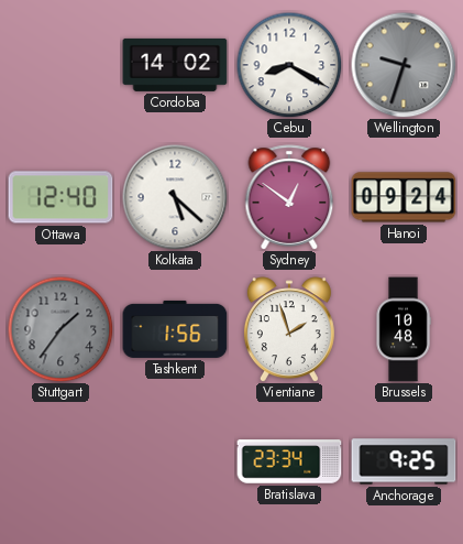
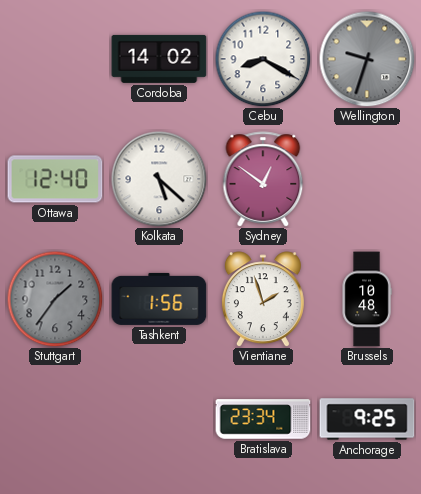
Hanoi: 09:24 -> none
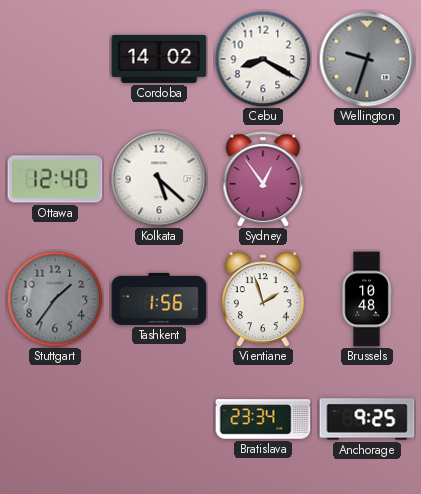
Sydney: 12:51 -> 12:54
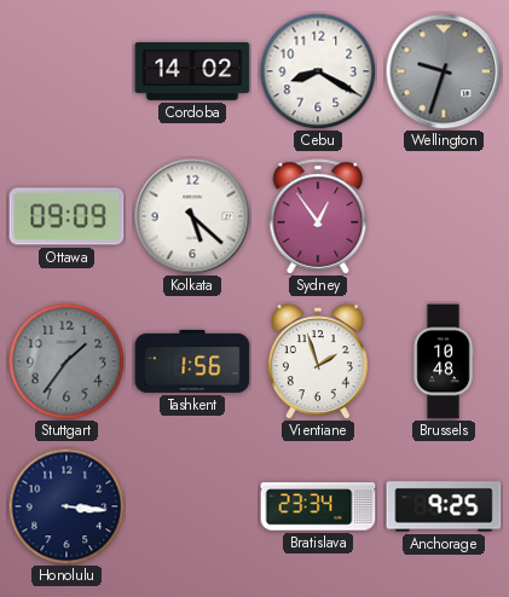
Ottawa: 12:40 -> 09:09
Honolulu: none -> 3:16
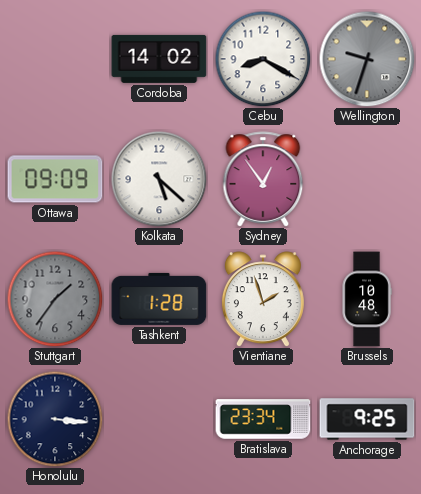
Tashkent: 1:56 -> 1:28
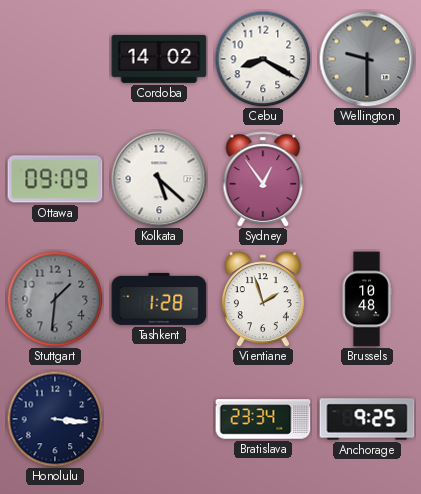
Wellington: 9:33 -> 9:30
Stuttgart: 1:36 -> 1:31
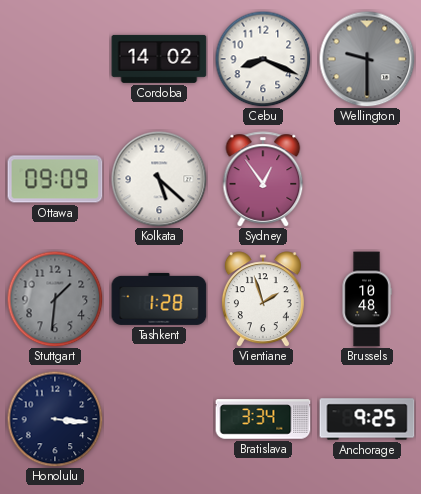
Cebu: 8:20 -> 8:19
Bratislava: 23:34 -> 3:34
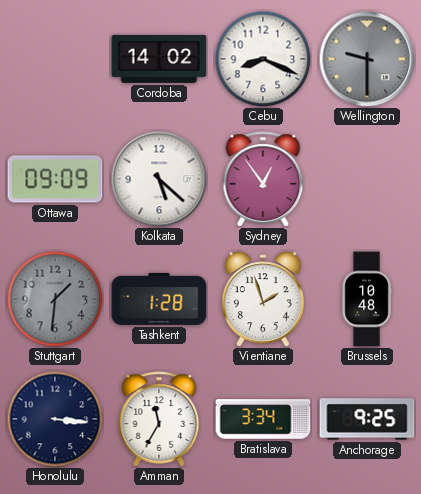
Amman: none -> 11:35
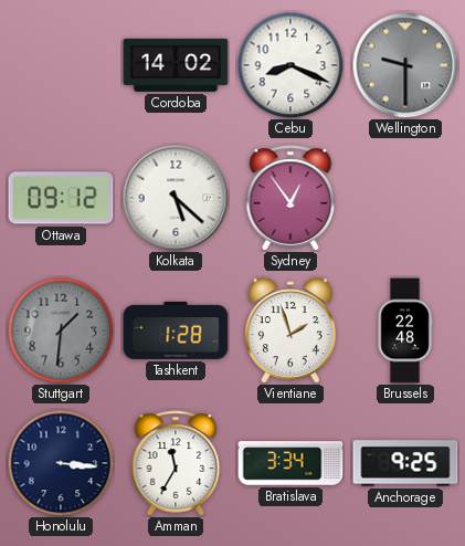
Ottawa: 09:09 -> 09:12
Brussels: 10:48 -> 22:48
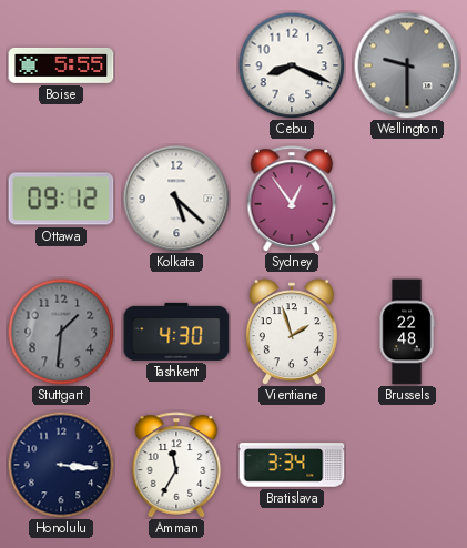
Boise: none -> 5:55
Cordoba: 14:02 -> none
Tashkent: 1:28 -> 4:30
Anchorage: 9:25 -> none
